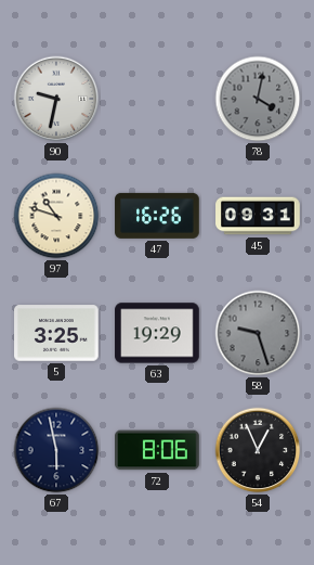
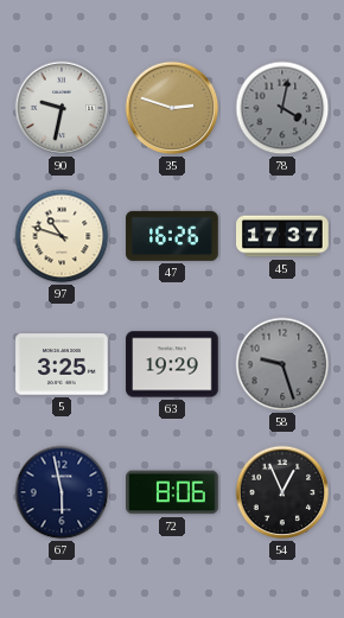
35: none -> 2:48
45: 09:31 -> 17:37
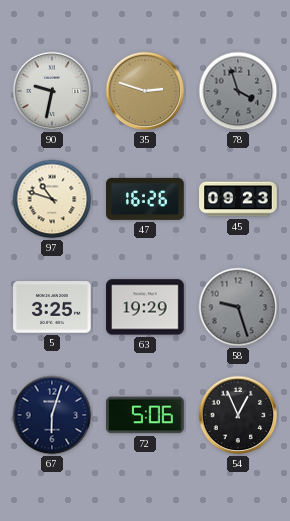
78: 4:02 -> 3:57
45: 17:37 -> 09:23
67: 5:58 -> 6:03
72: 8:06 -> 5:06
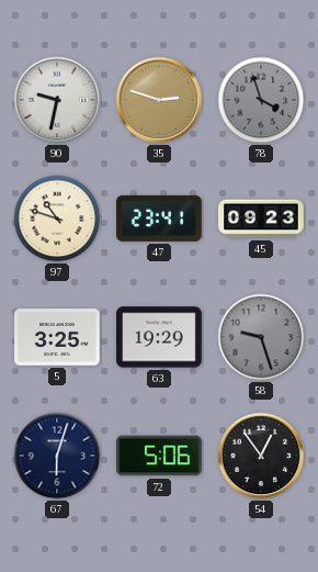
47: 16:26 -> 23:41
54: 12:56 -> 12:54
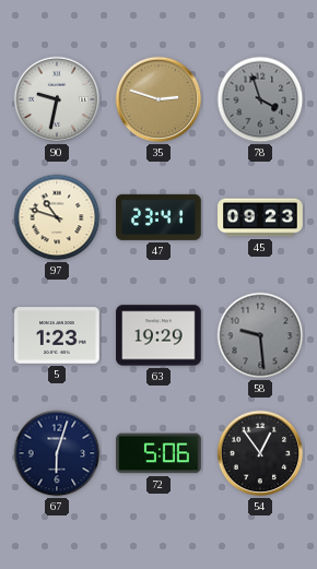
5: 3:25 -> 1:23
58: 9:27 -> 9:29
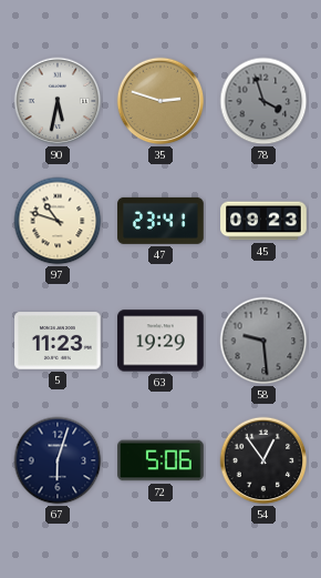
90: 9:32 -> 5:32
5: 1:23 -> 11:23
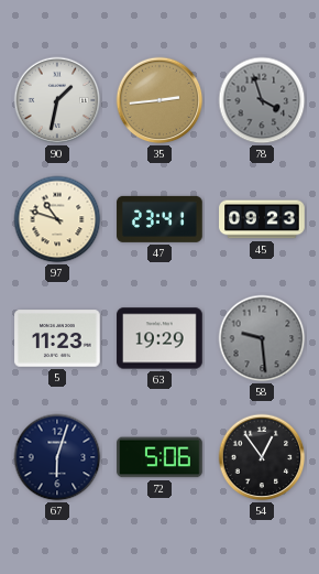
90: 5:32 -> 1:32
35: 2:48 -> 2:44
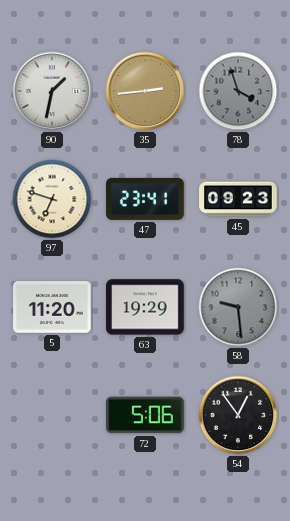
97: 10:48 -> 6:48
5: 11:23 -> 11:20
67: 6:03 -> none
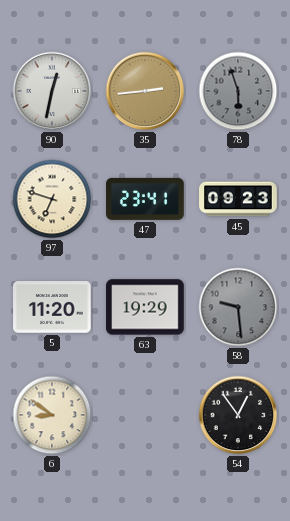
90: 1:32 -> 12:32
78: 3:57 -> 5:57
6: none -> 8:51
72: 5:06 -> none
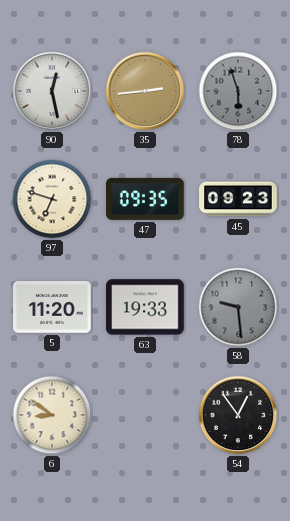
90: 12:32 -> 12:28
47: 23:41 -> 09:35
63: 19:29 -> 19:33
